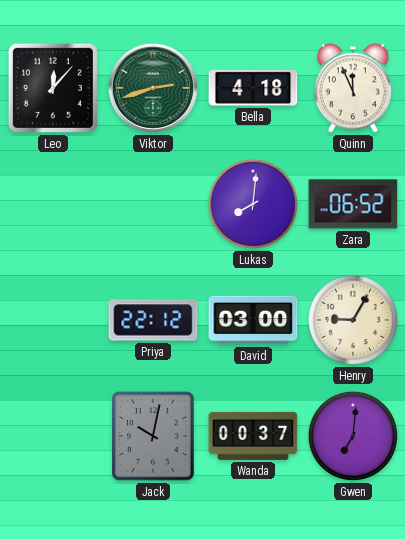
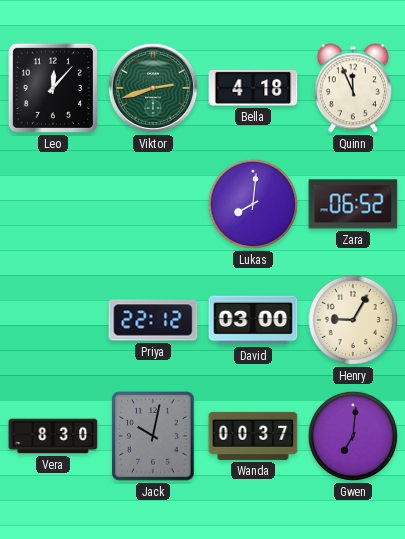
Vera: none -> 8:30
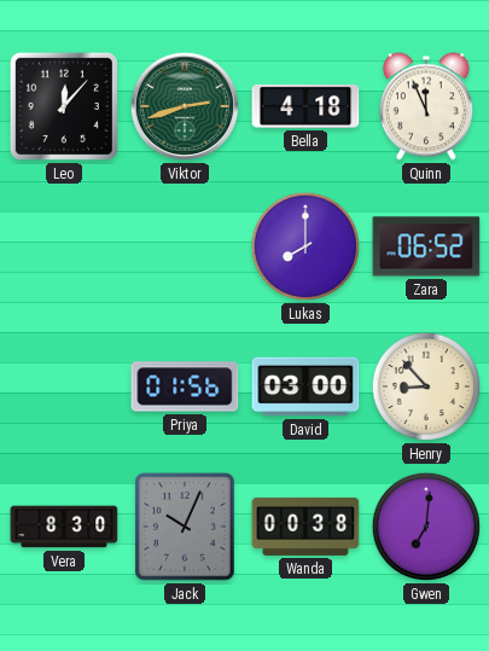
Lukas: 8:01 -> 8:00
Priya: 22:12 -> 01:56
Henry: 9:05 -> 8:53
Jack: 10:02 -> 10:04
Wanda: 00:37 -> 00:38
